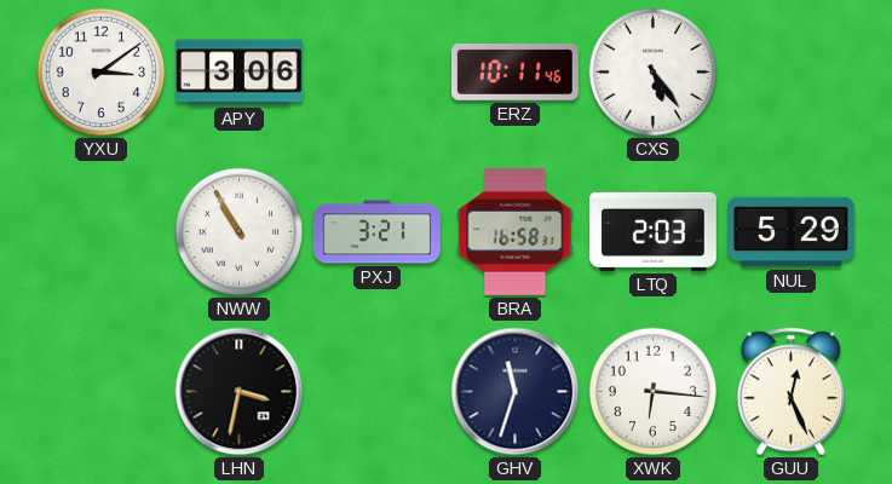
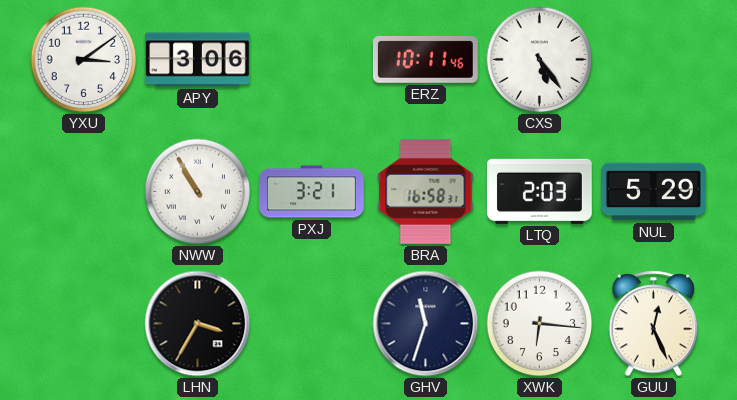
LHN: 3:32 -> 3:35
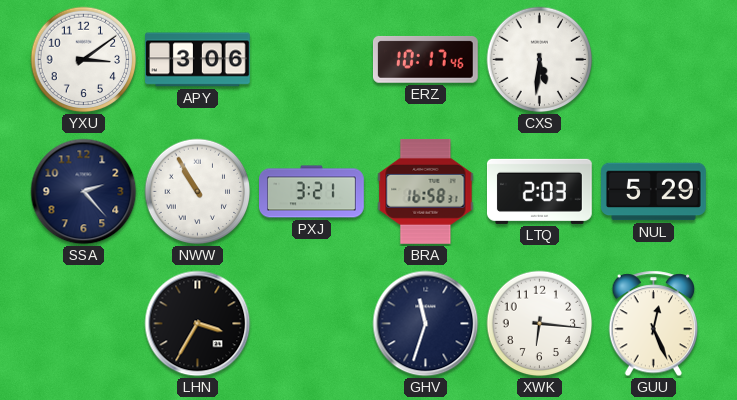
ERZ: 10:11 -> 10:17
CXS: 5:24 -> 5:31
SSA: none -> 2:23
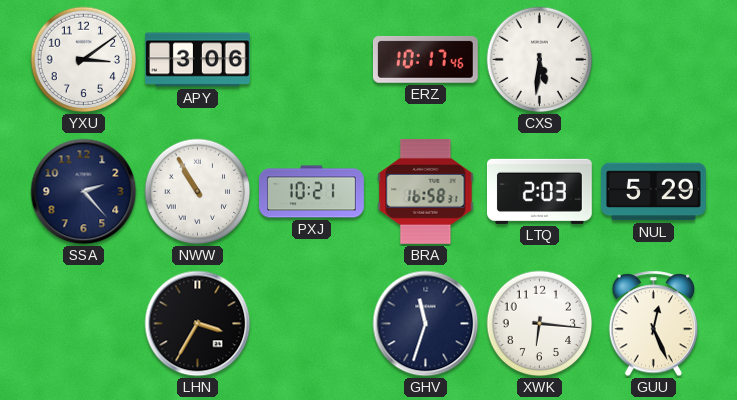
PXJ: 3:21 -> 10:21
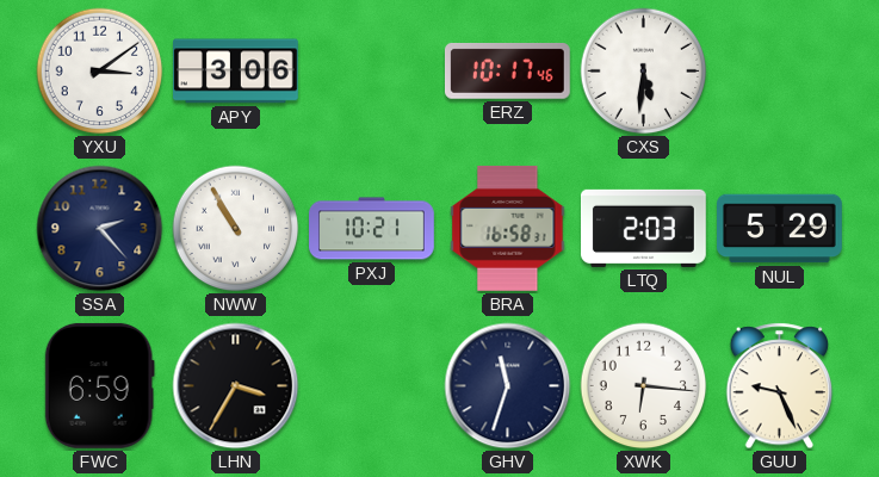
FWC: none -> 6:59
GUU: 12:26 -> 9:26
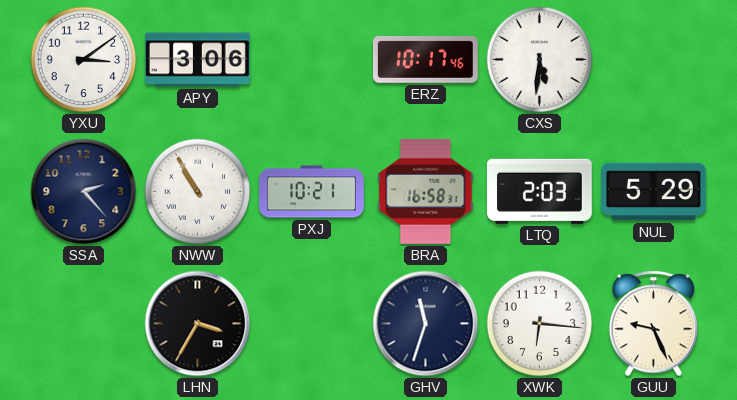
FWC: 6:59 -> none
